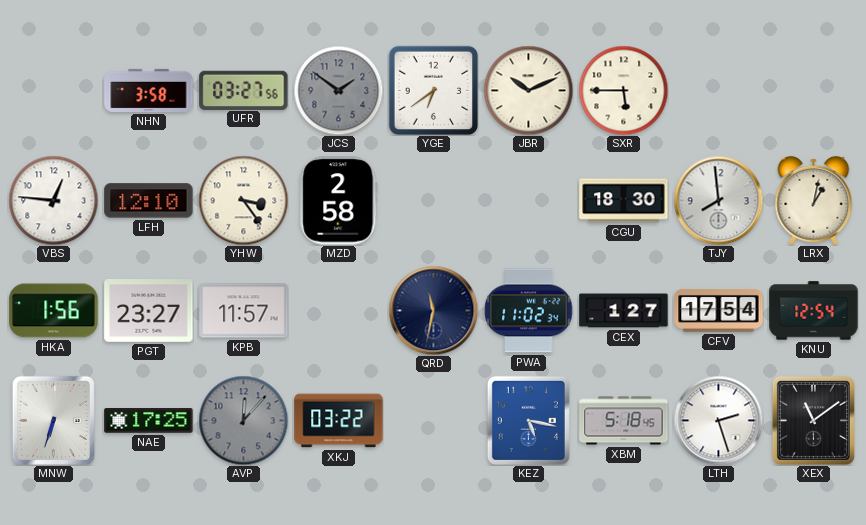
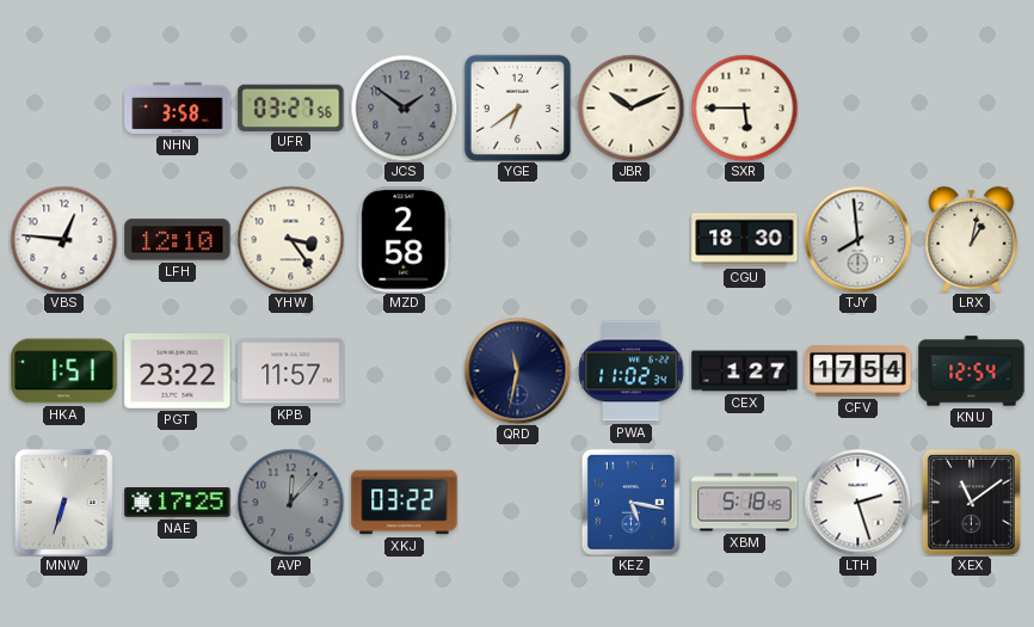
HKA: 1:56 -> 1:51
PGT: 23:27 -> 23:22
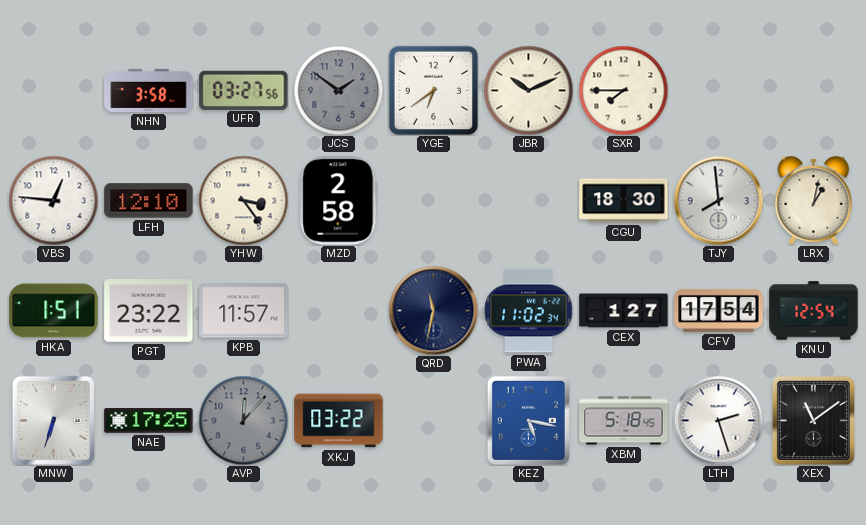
SXR: 5:45 -> 7:45
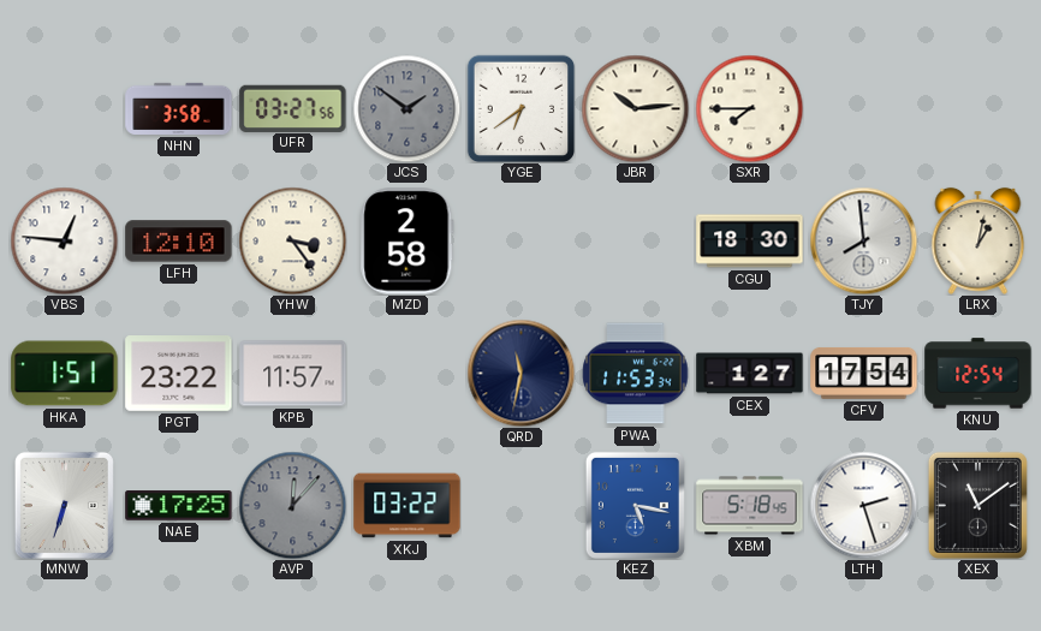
JBR: 10:11 -> 10:14
PWA: 11:02 -> 11:53
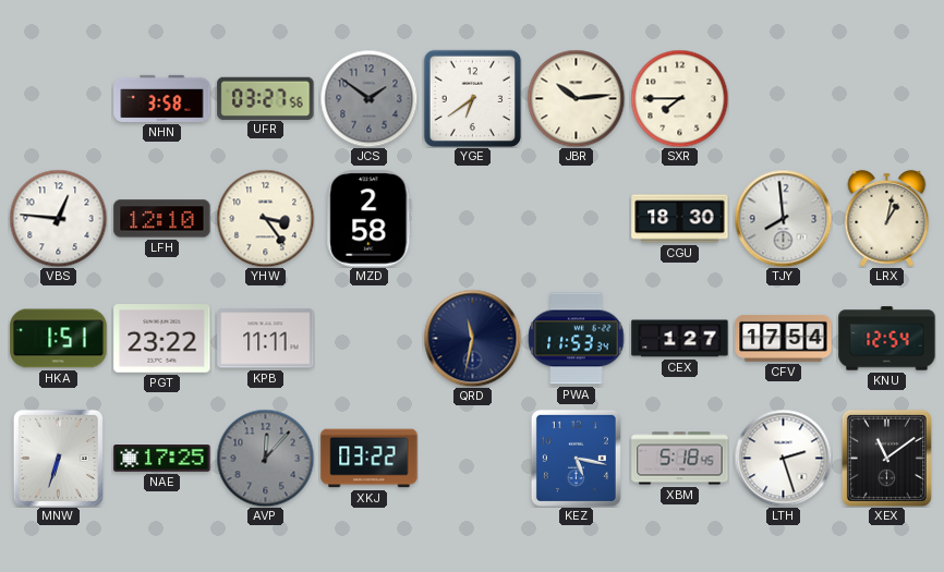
KPB: 11:57 -> 11:11
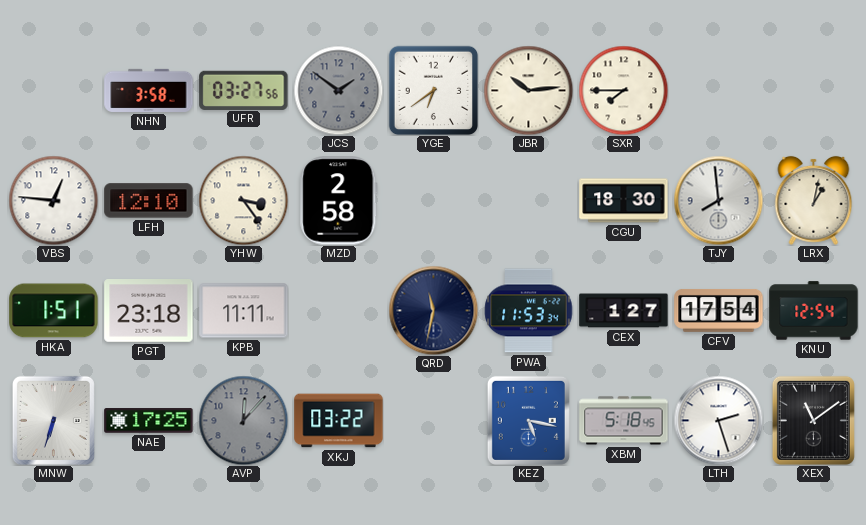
PGT: 23:22 -> 23:18
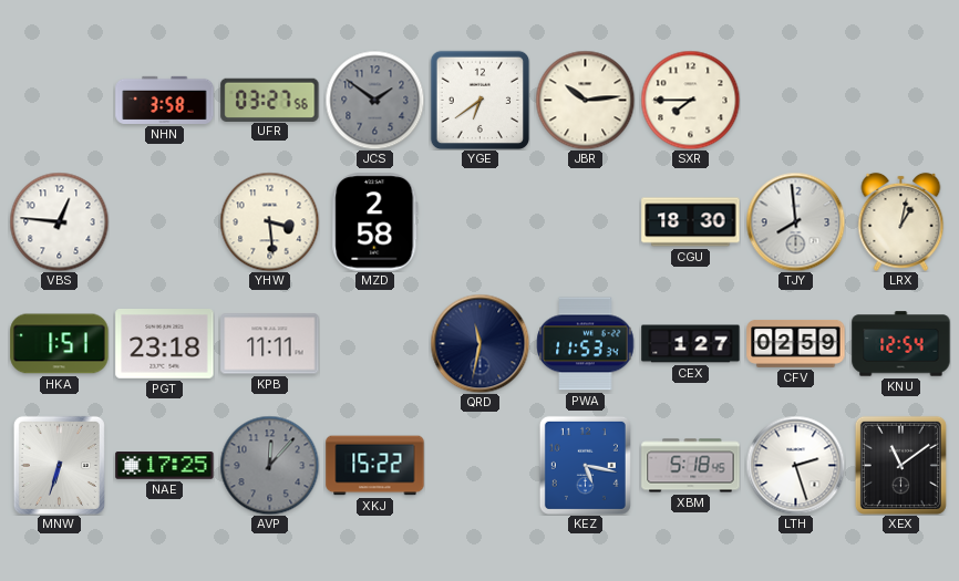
LFH: 12:10 -> none
YHW: 3:24 -> 3:29
CFV: 17:54 -> 02:59
XKJ: 03:22 -> 15:22
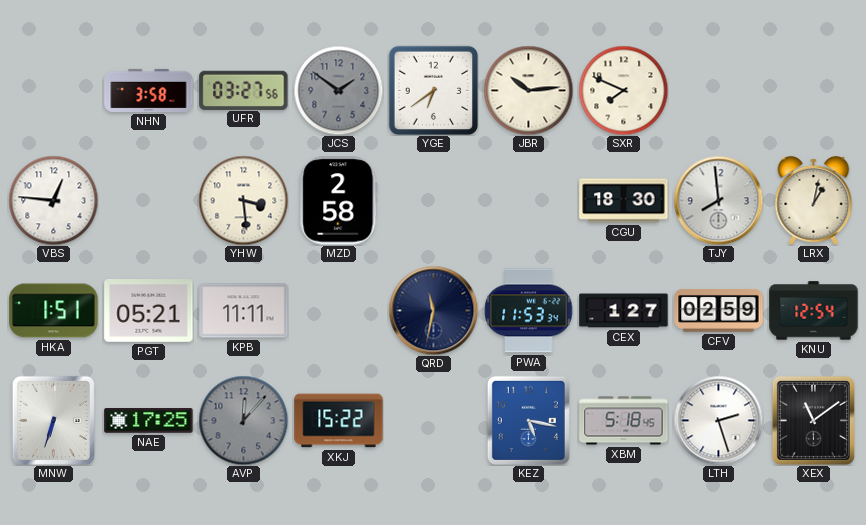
SXR: 7:45 -> 7:49
PGT: 23:18 -> 05:21
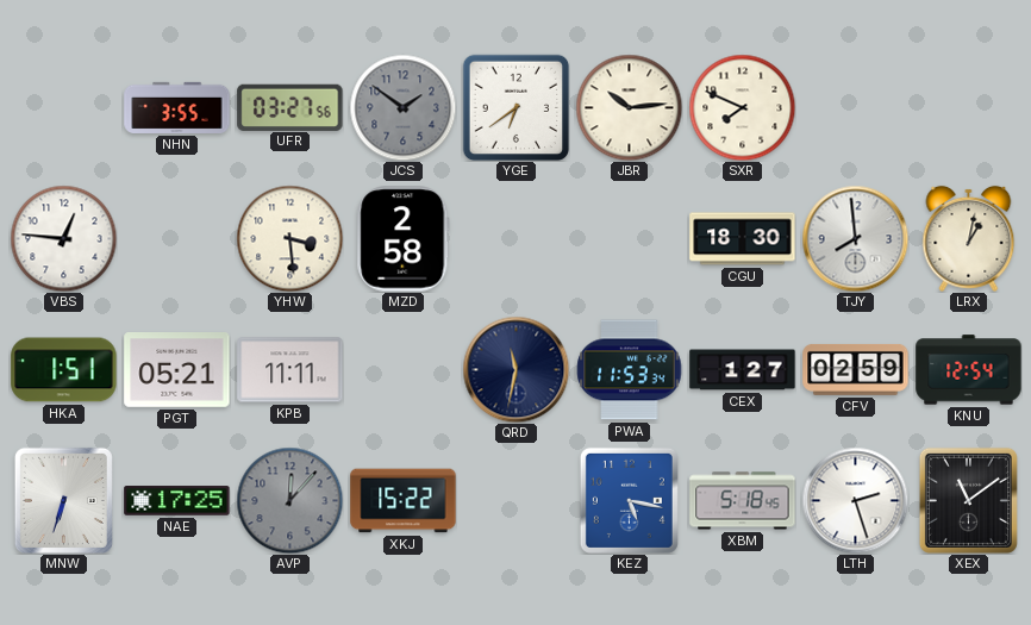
NHN: 3:58 -> 3:55
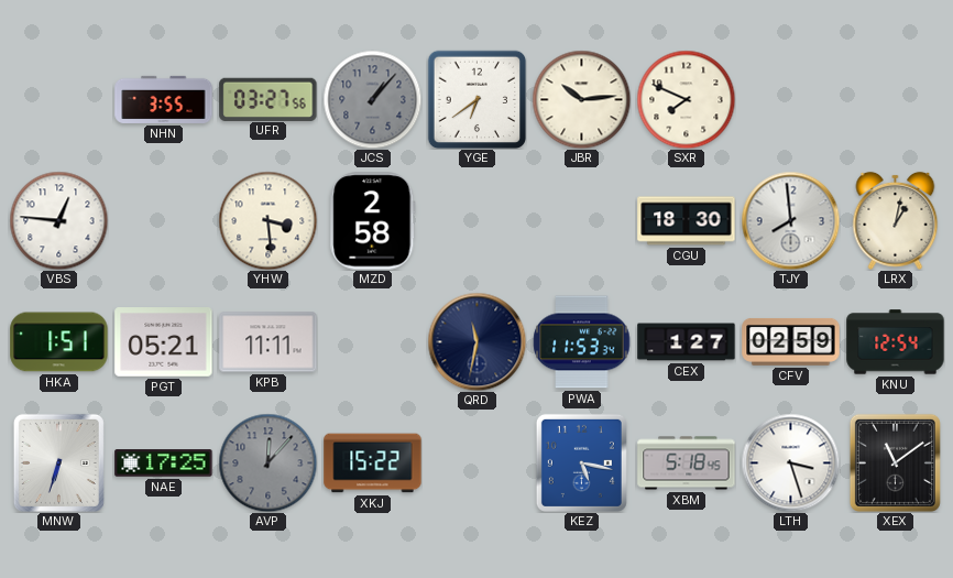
JCS: 1:51 -> 1:07
LTH: 2:27 -> 3:27
